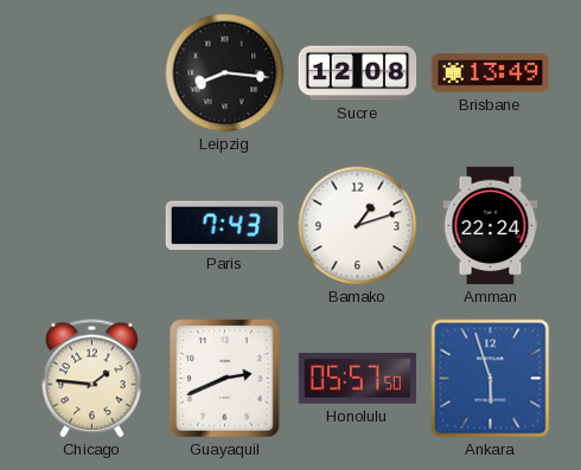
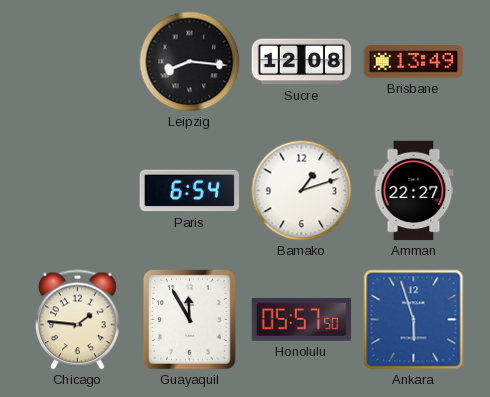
Paris: 7:43 -> 6:54
Amman: 22:24 -> 22:27
Guayaquil: 2:41 -> 11:55
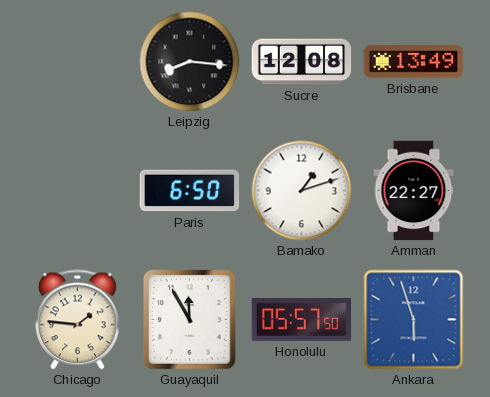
Paris: 6:54 -> 6:50
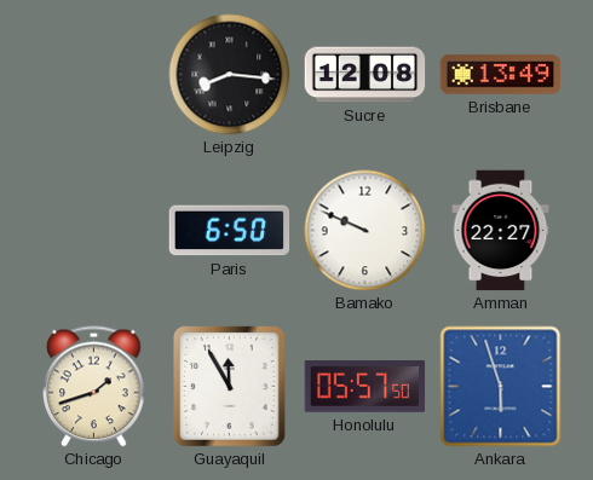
Bamako: 1:12 -> 9:49
Chicago: 1:46 -> 1:42
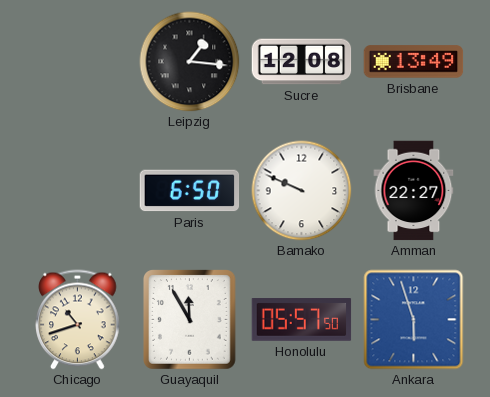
Leipzig: 8:16 -> 1:16
Chicago: 1:42 -> 10:42
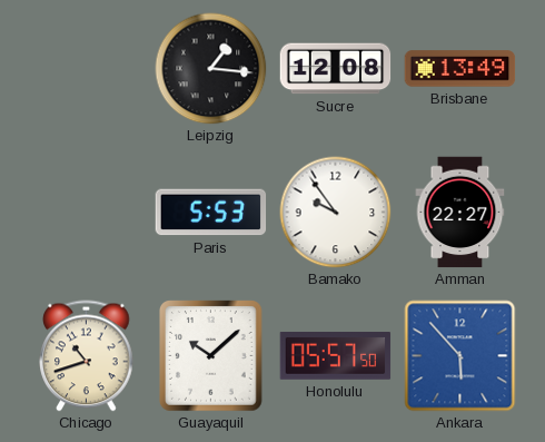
Paris: 6:50 -> 5:53
Bamako: 9:49 -> 9:54
Guayaquil: 11:55 -> 10:08
Ankara: 5:57 -> 5:53
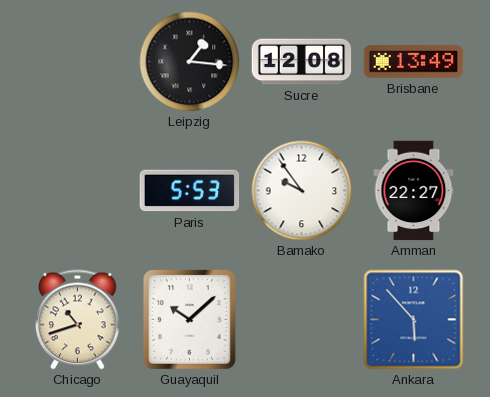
Honolulu: 05:57 -> none
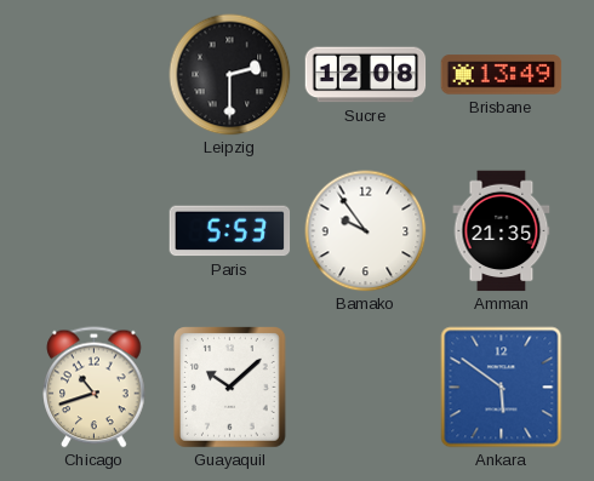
Leipzig: 1:16 -> 2:30
Amman: 22:27 -> 21:35
Ankara: 5:53 -> 5:51
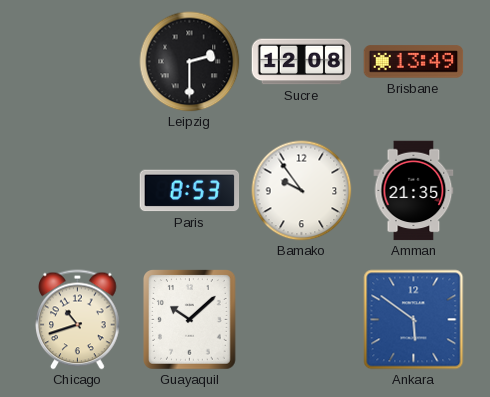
Paris: 5:53 -> 8:53
